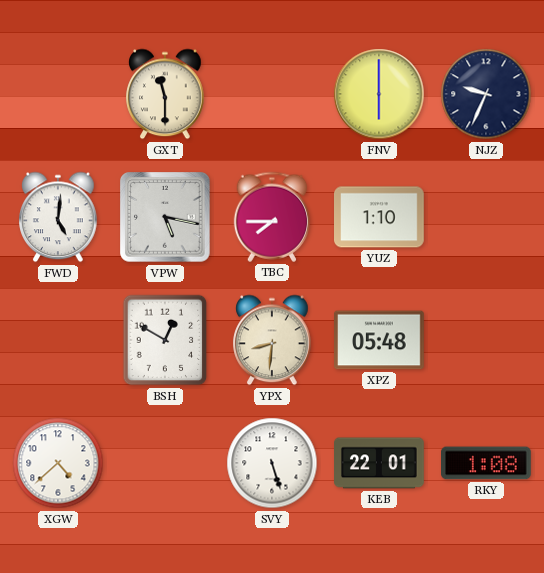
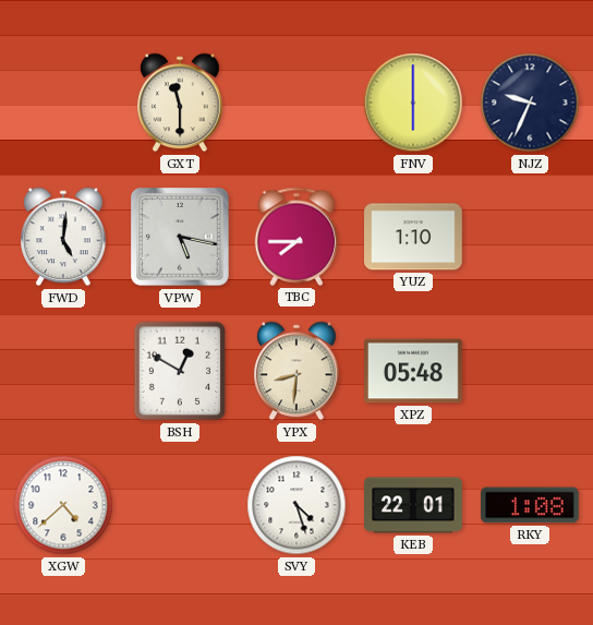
SVY: 5:27 -> 4:27
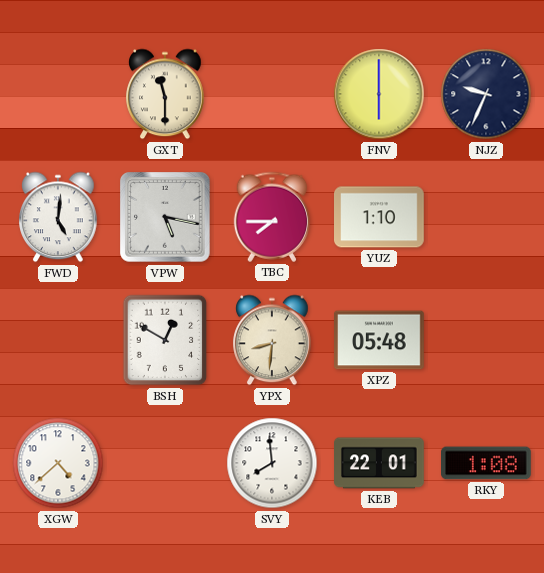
SVY: 4:27 -> 7:59
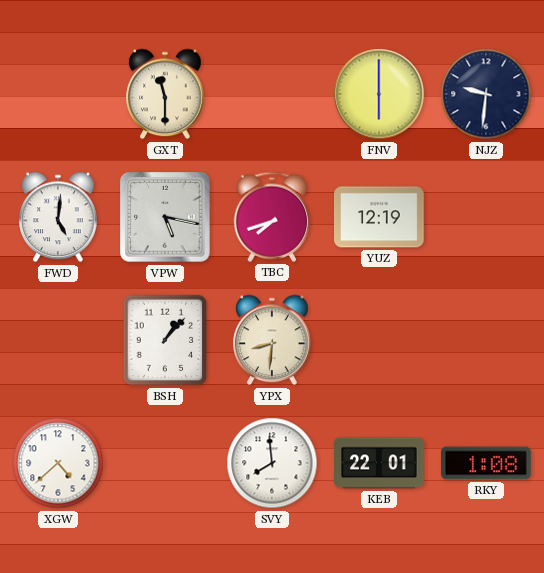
NJZ: 9:34 -> 9:31
TBC: 7:45 -> 7:42
YUZ: 1:10 -> 12:19
BSH: 12:50 -> 1:07
XPZ: 05:48 -> none
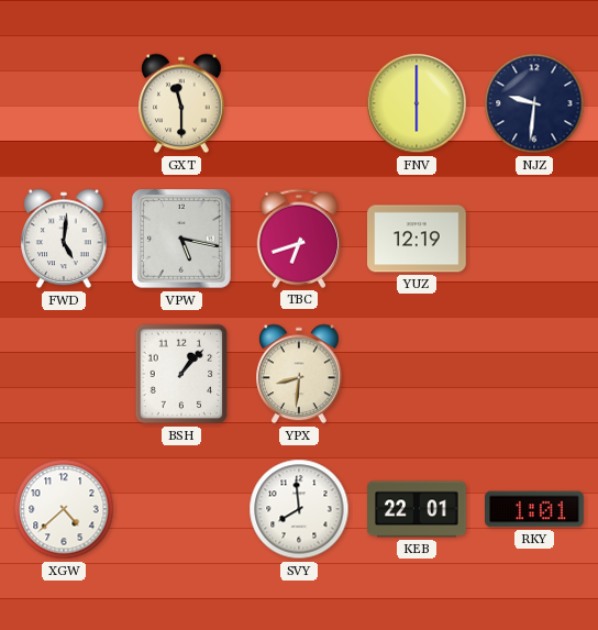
TBC: 7:42 -> 6:42
RKY: 1:08 -> 1:01
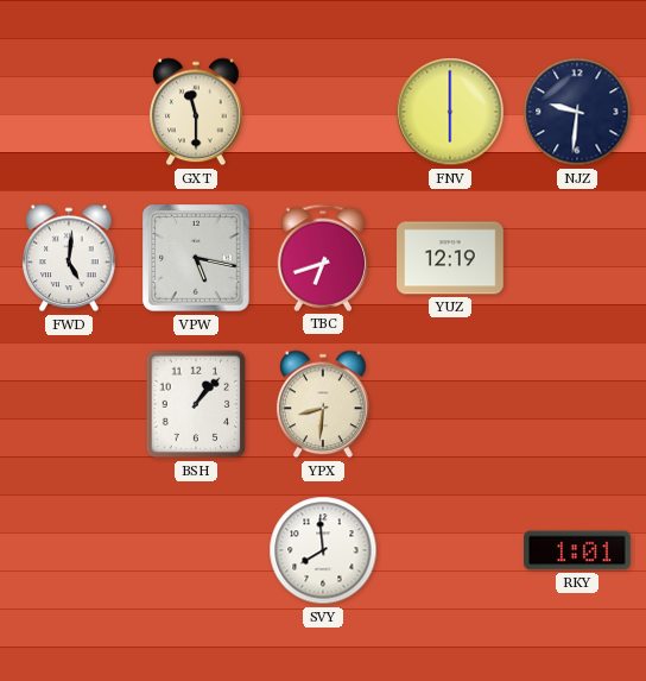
XGW: 4:38 -> none
KEB: 22:01 -> none
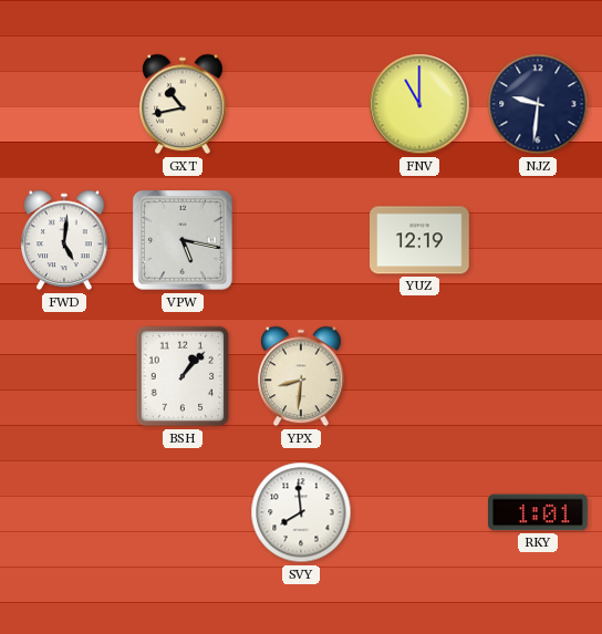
GXT: 11:30 -> 10:43
FNV: 6:00 -> 11:00
TBC: 6:42 -> none
